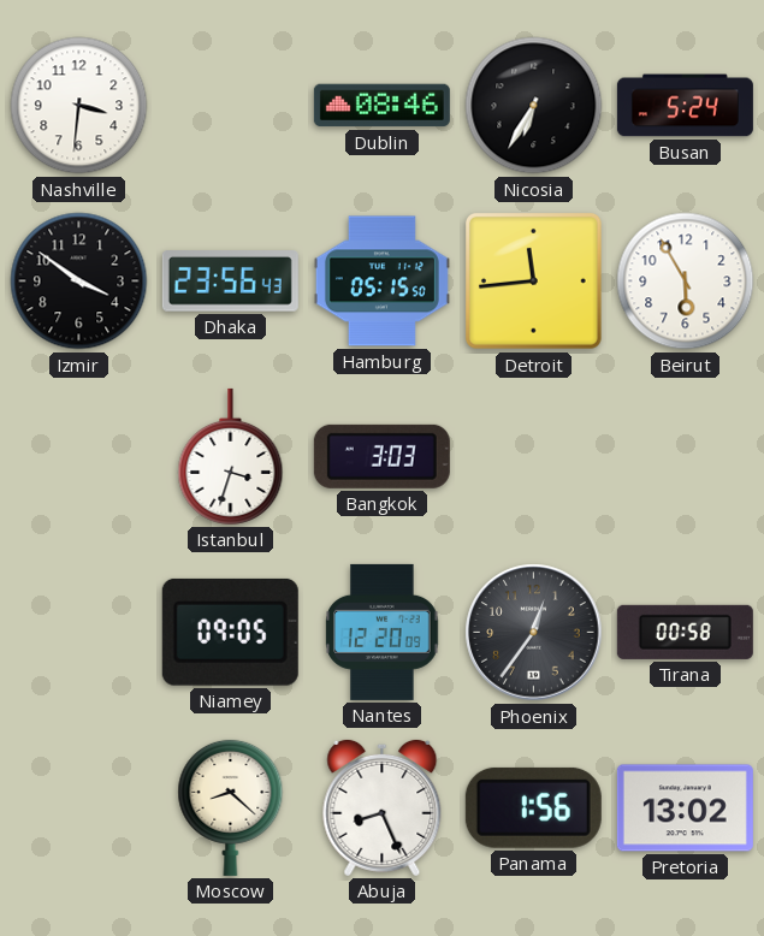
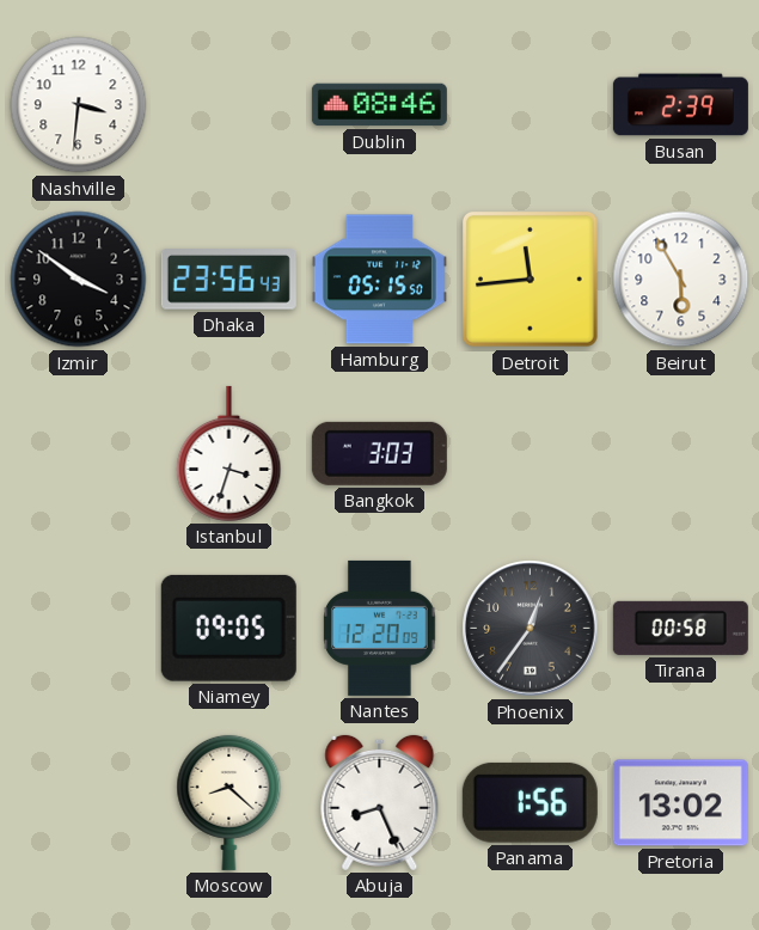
Nicosia: 6:35 -> none
Busan: 5:24 -> 2:39
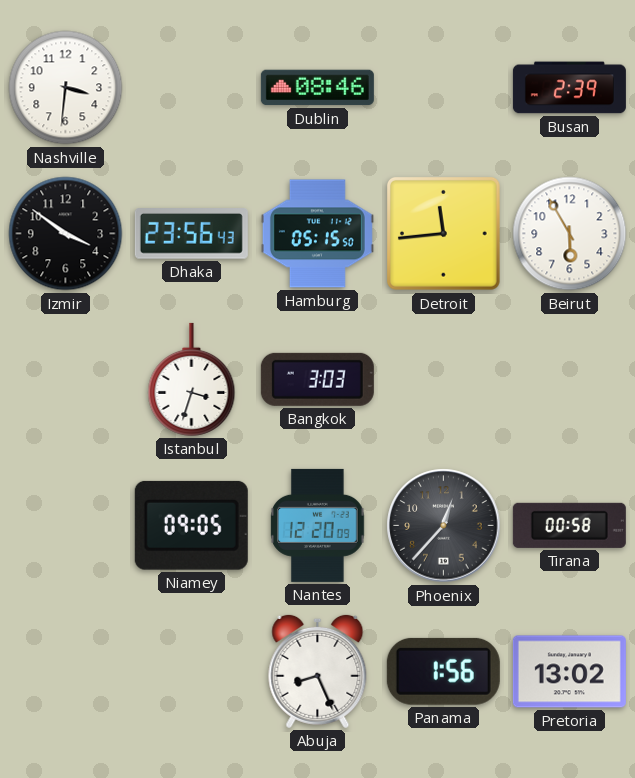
Phoenix: 12:36 -> 12:37
Moscow: 8:22 -> none
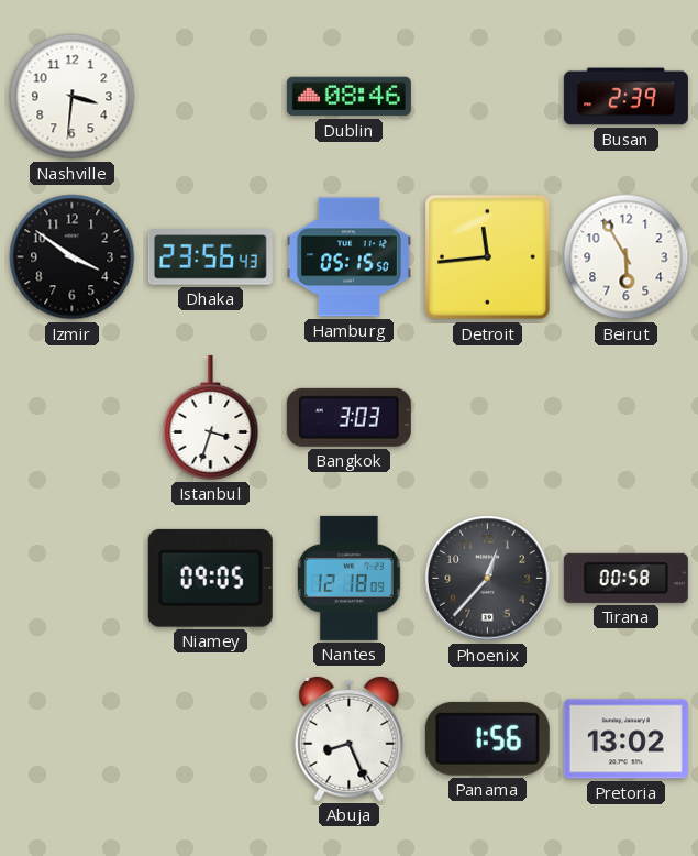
Nantes: 12:20 -> 12:18
